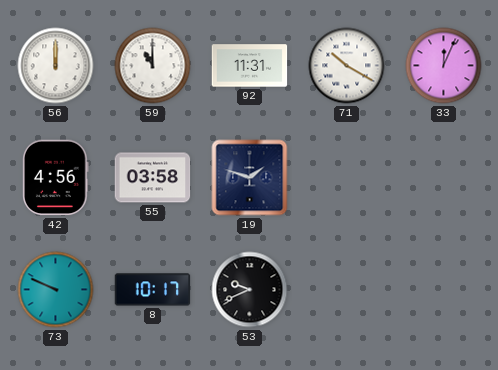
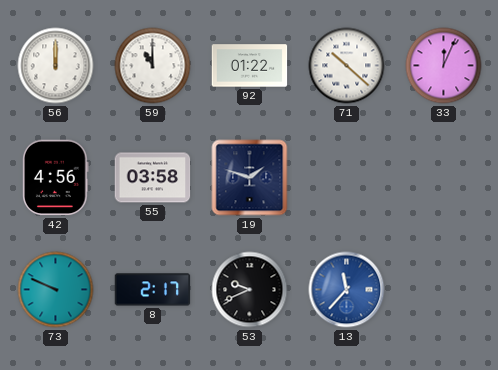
92: 11:31 -> 01:22
71: 10:20 -> 10:22
8: 10:17 -> 2:17
13: none -> 11:37
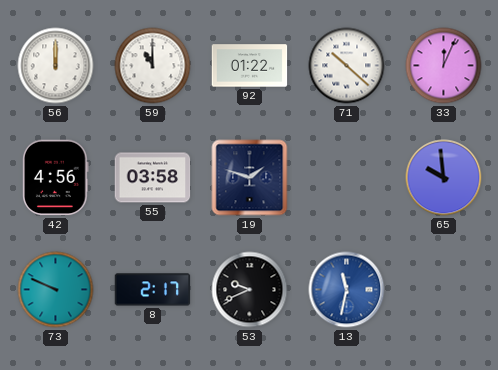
65: none -> 9:59
13: 11:37 -> 11:32
